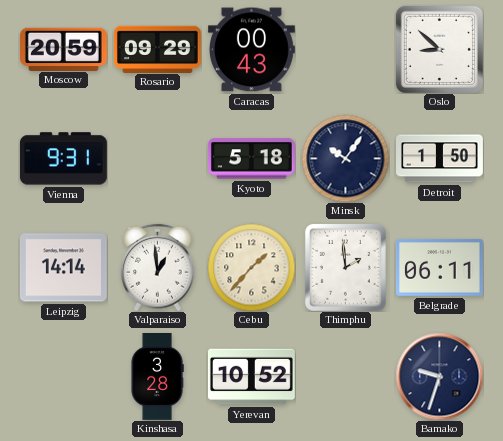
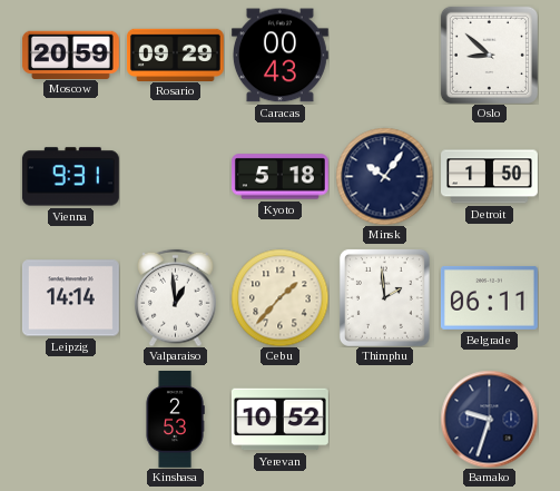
Kinshasa: 3:28 -> 2:53
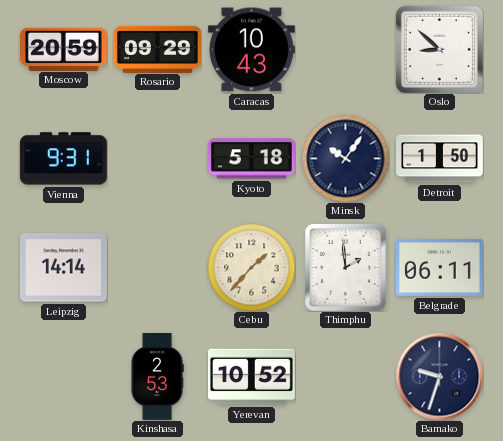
Caracas: 00:43 -> 10:43
Valparaiso: 12:59 -> none
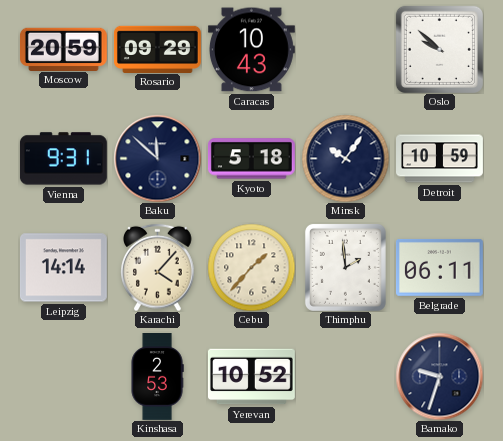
Oslo: 8:52 -> 9:52
Baku: none -> 11:52
Detroit: 1:50 -> 10:59
Karachi: none -> 4:07
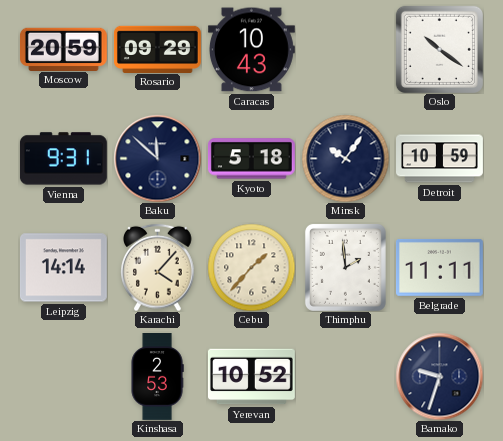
Oslo: 9:52 -> 10:21
Belgrade: 06:11 -> 11:11
